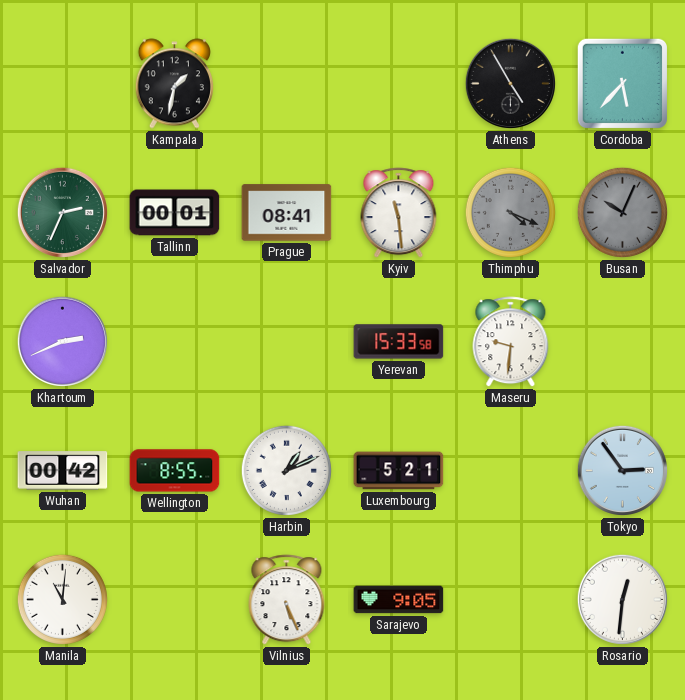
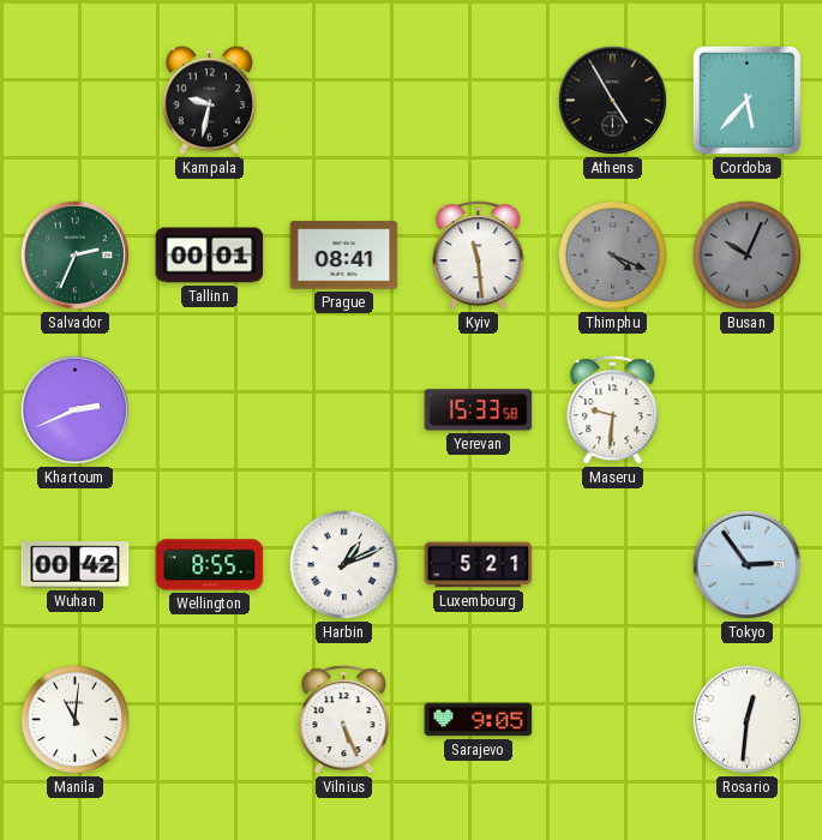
Kampala: 1:32 -> 9:32
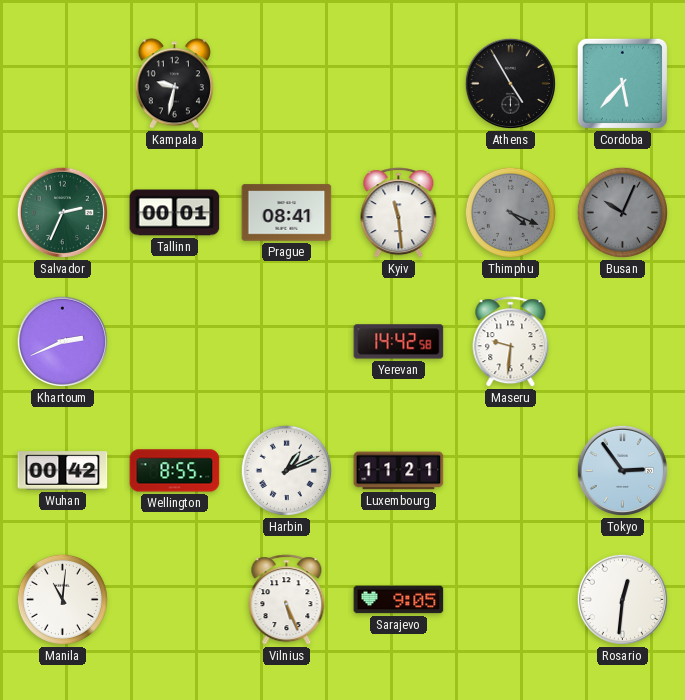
Yerevan: 15:33 -> 14:42
Luxembourg: 5:21 -> 11:21
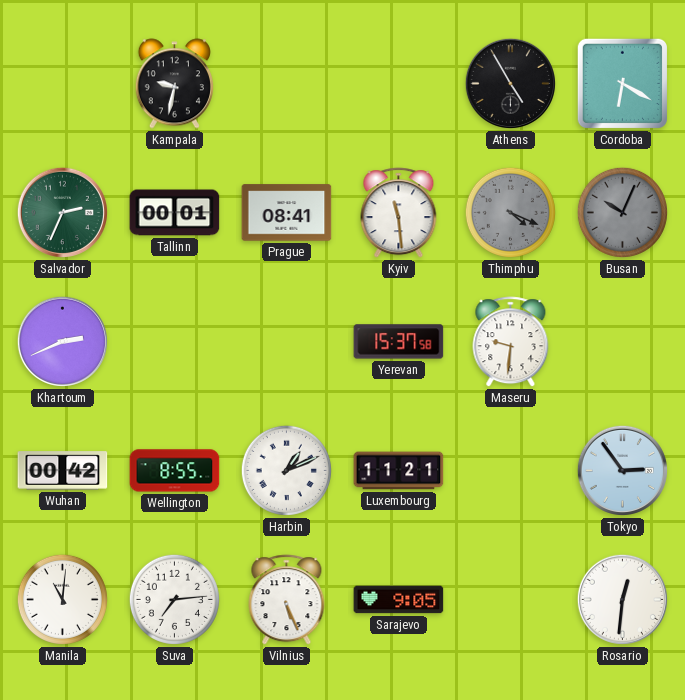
Cordoba: 5:37 -> 6:20
Yerevan: 14:42 -> 15:37
Suva: none -> 7:14
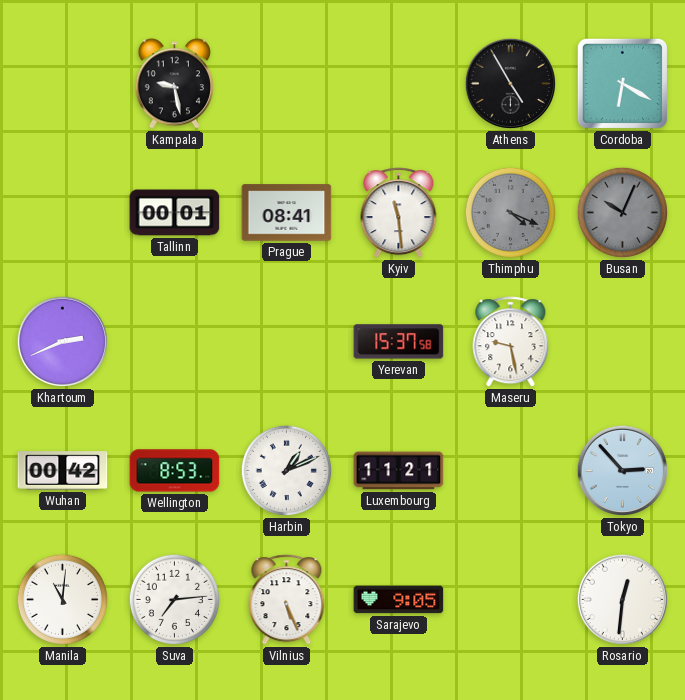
Kampala: 9:32 -> 9:28
Salvador: 2:34 -> none
Maseru: 9:31 -> 9:28
Wellington: 8:55 -> 8:53
Tokyo: 2:54 -> 2:53
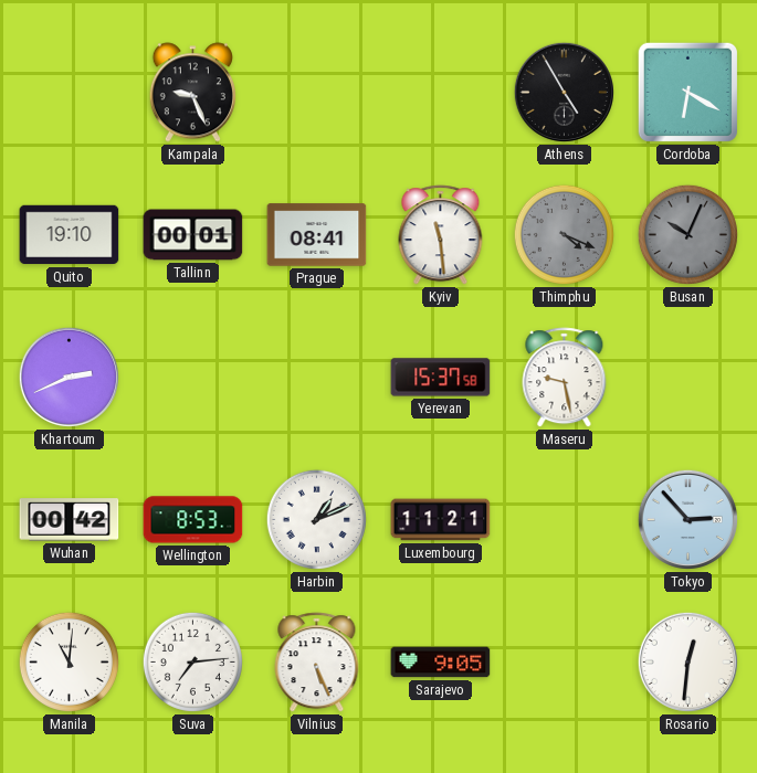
Kampala: 9:28 -> 9:26
Quito: none -> 19:10
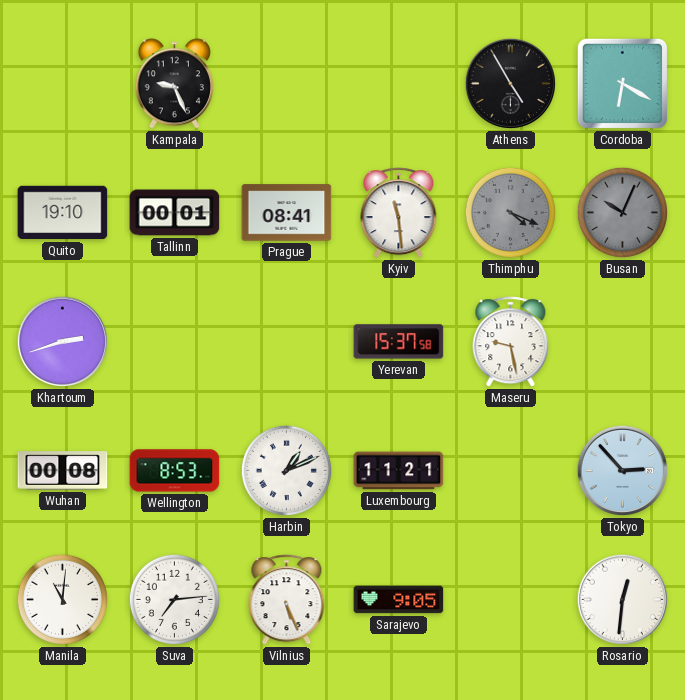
Khartoum: 2:41 -> 2:42
Wuhan: 00:42 -> 00:08
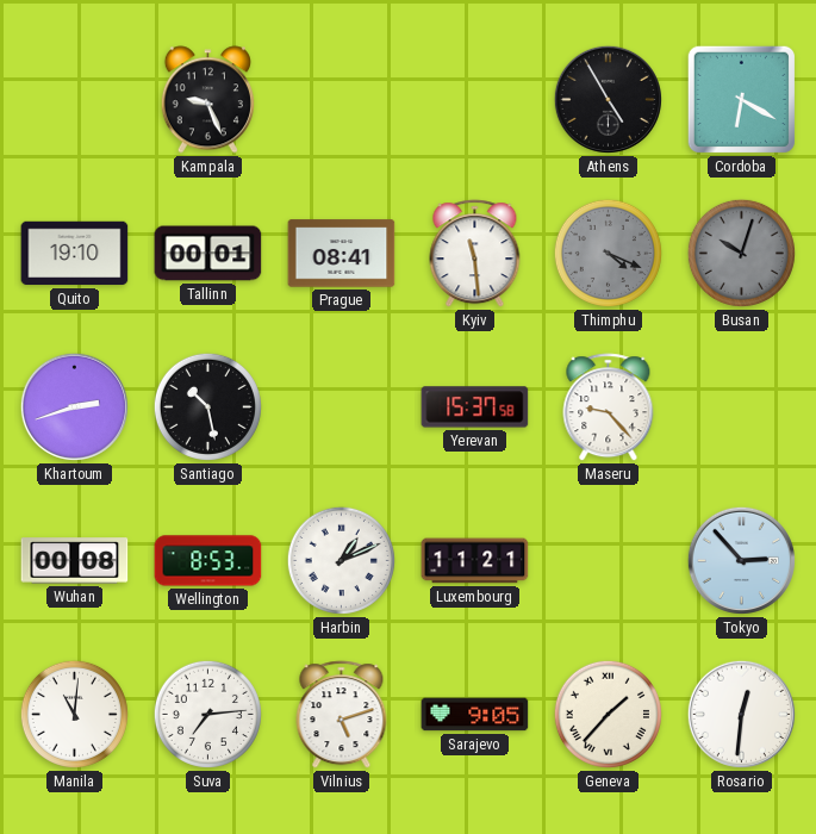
Busan: 10:04 -> 10:03
Santiago: none -> 10:28
Maseru: 9:28 -> 9:23
Vilnius: 5:26 -> 5:12
Geneva: none -> 1:37
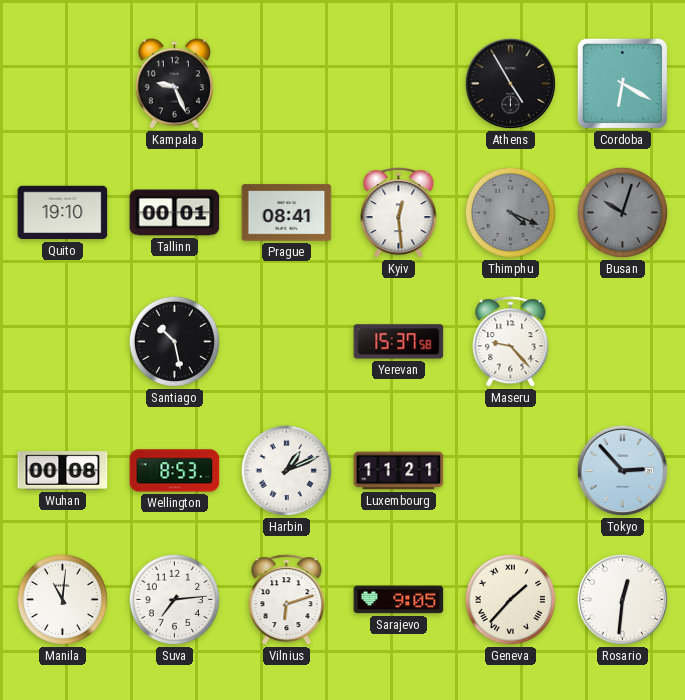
Kyiv: 11:29 -> 12:29
Khartoum: 2:42 -> none
Vilnius: 5:12 -> 6:12
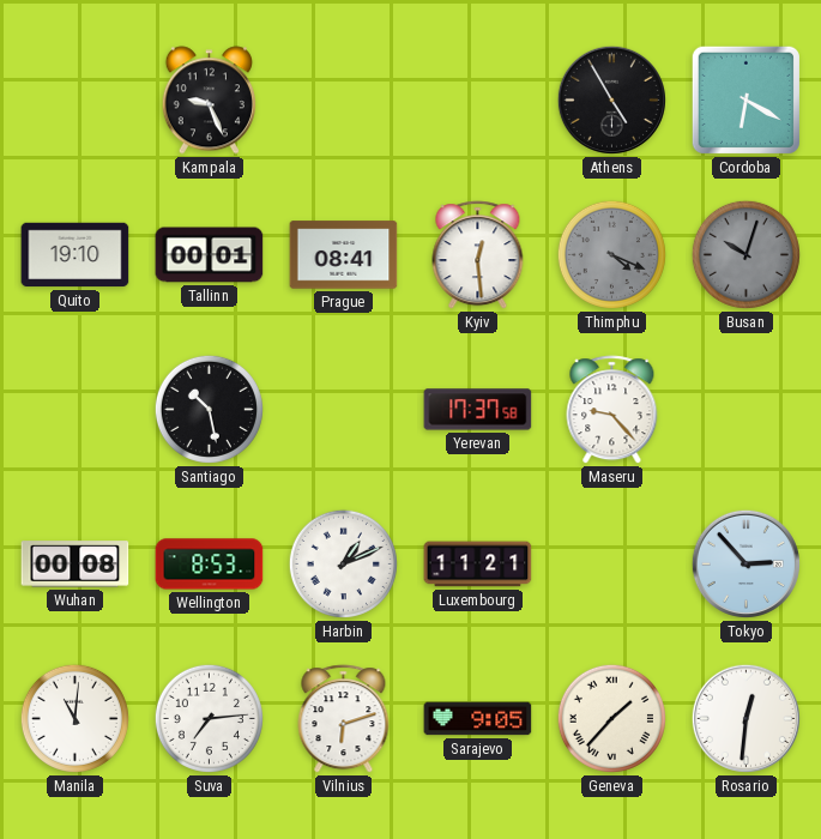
Yerevan: 15:37 -> 17:37
